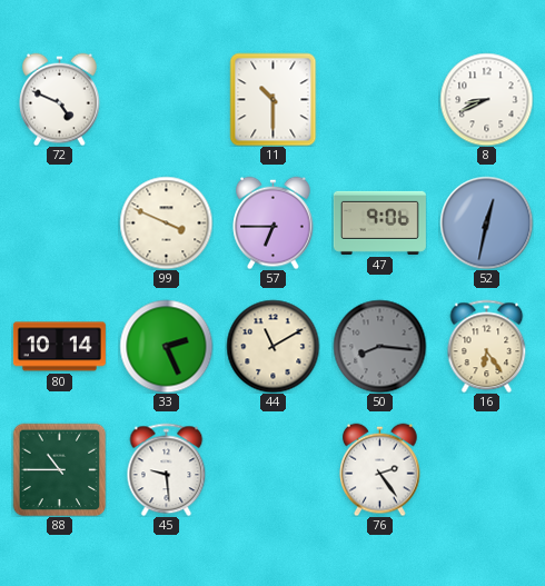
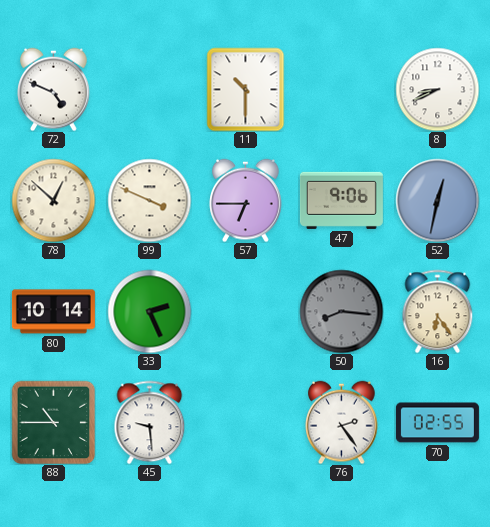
78: none -> 12:52
44: 11:10 -> none
70: none -> 02:55
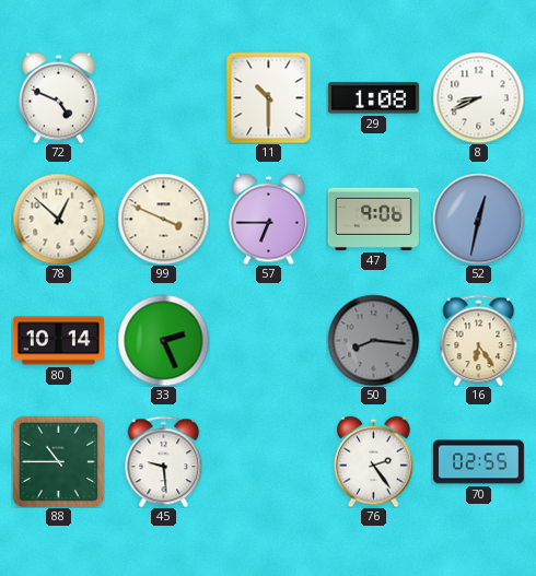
29: none -> 1:08
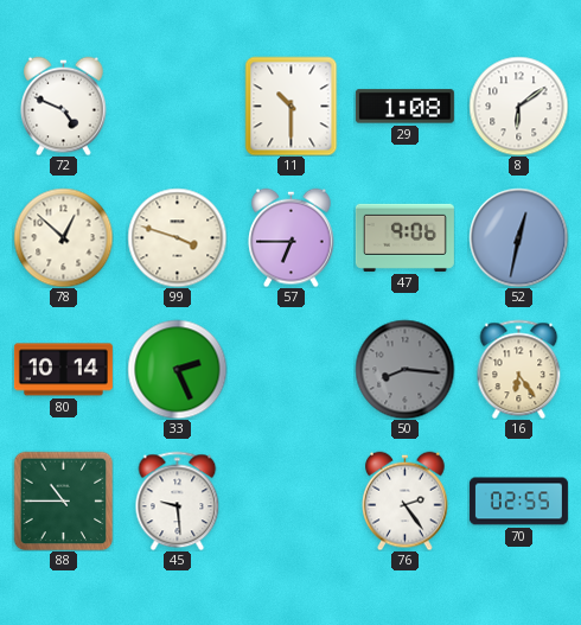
8: 8:41 -> 6:09
99: 3:49 -> 3:48
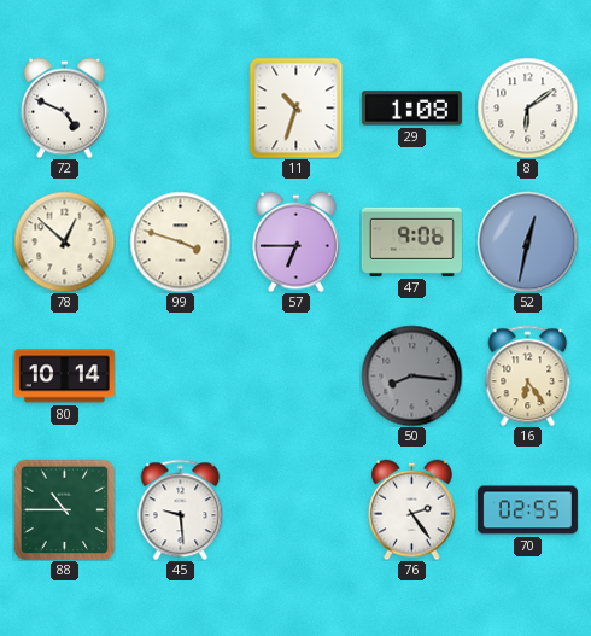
11: 10:30 -> 10:33
33: 2:26 -> none
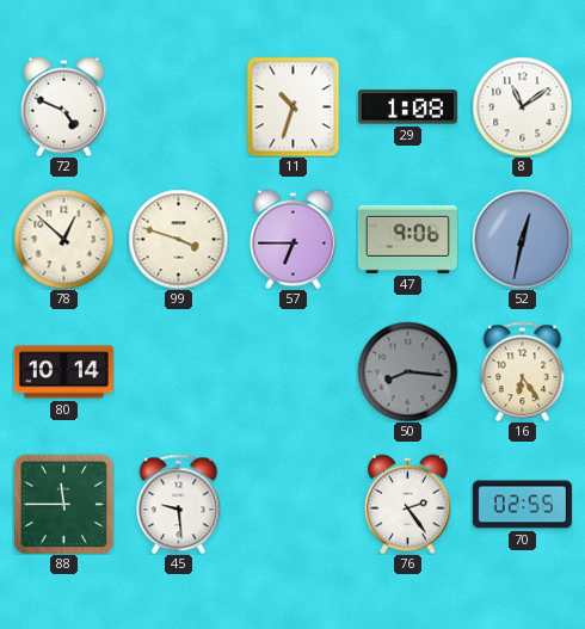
8: 6:09 -> 11:09
88: 10:45 -> 11:45
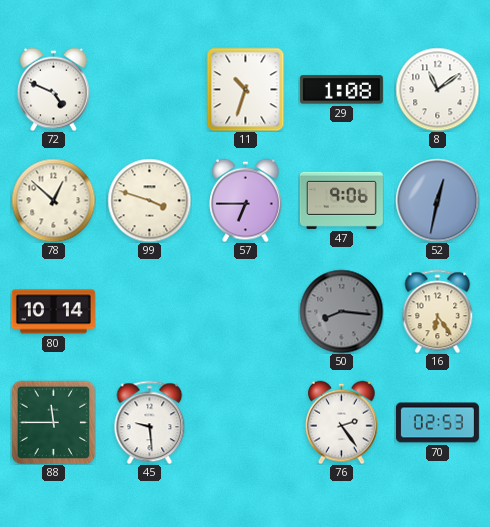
70: 02:55 -> 02:53
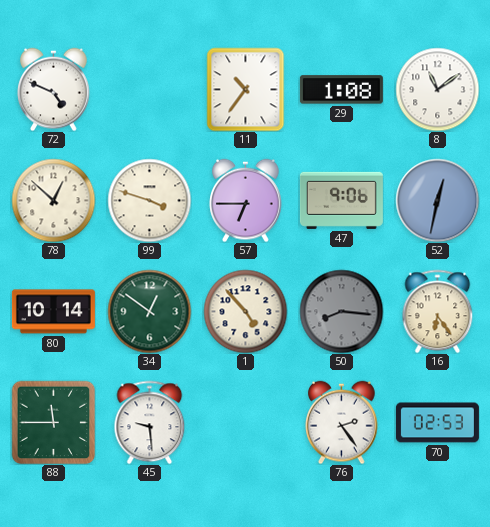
11: 10:33 -> 10:36
34: none -> 12:51
1: none -> 4:53
